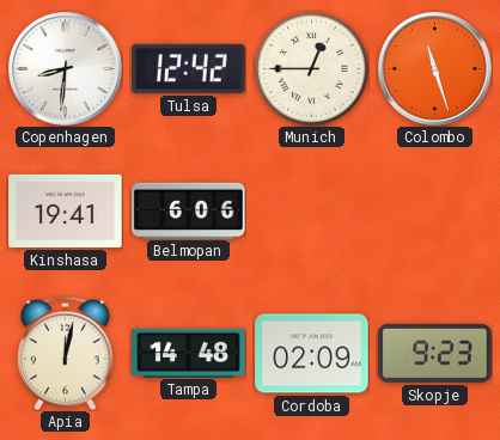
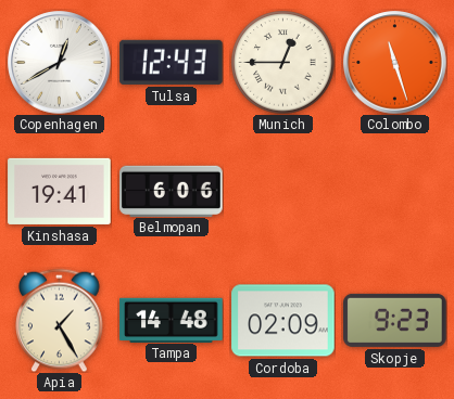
Copenhagen: 8:31 -> 12:40
Tulsa: 12:42 -> 12:43
Apia: 12:02 -> 1:25
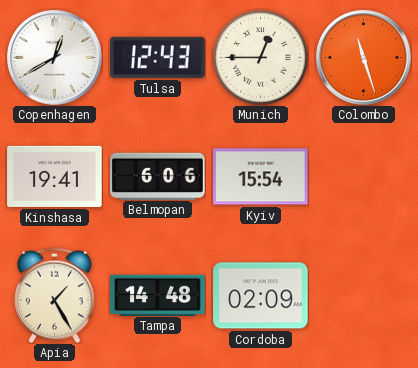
Kyiv: none -> 15:54
Skopje: 9:23 -> none
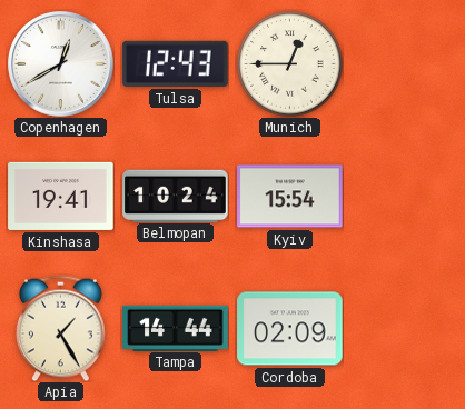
Colombo: 11:27 -> none
Belmopan: 6:06 -> 10:24
Tampa: 14:48 -> 14:44
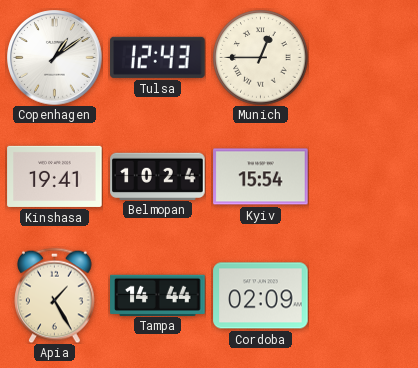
Copenhagen: 12:40 -> 1:09
